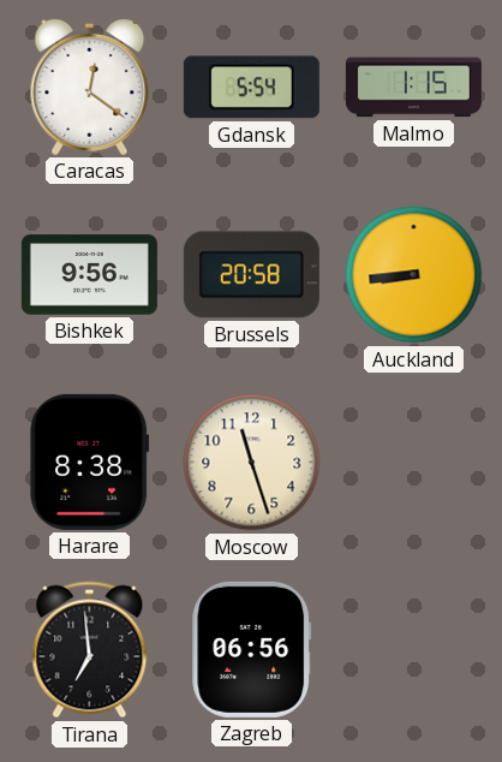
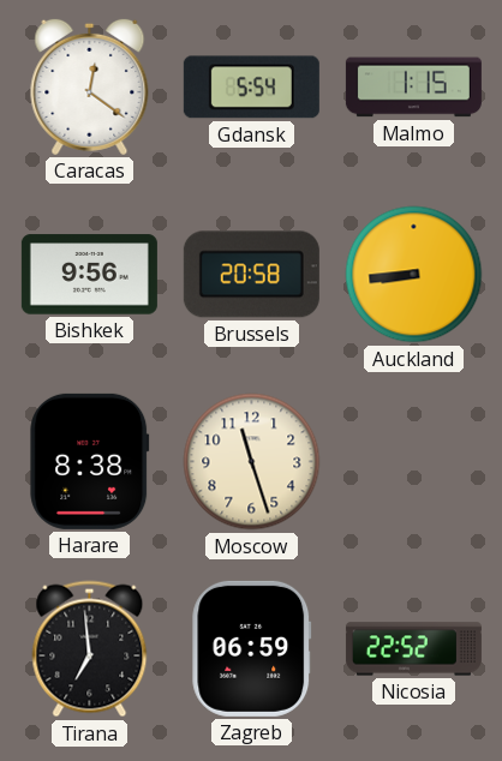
Zagreb: 06:56 -> 06:59
Nicosia: none -> 22:52
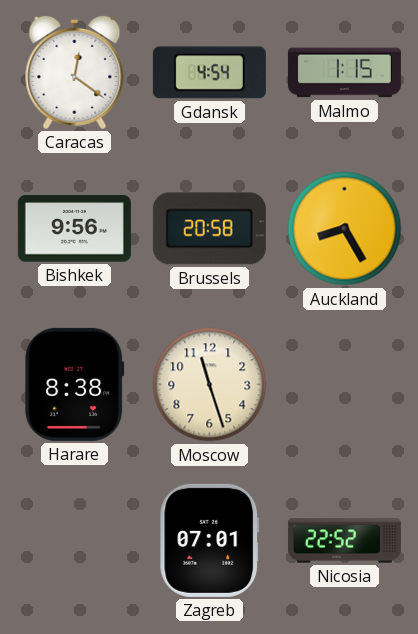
Gdansk: 5:54 -> 4:54
Auckland: 8:44 -> 8:25
Tirana: 6:59 -> none
Zagreb: 06:59 -> 07:01
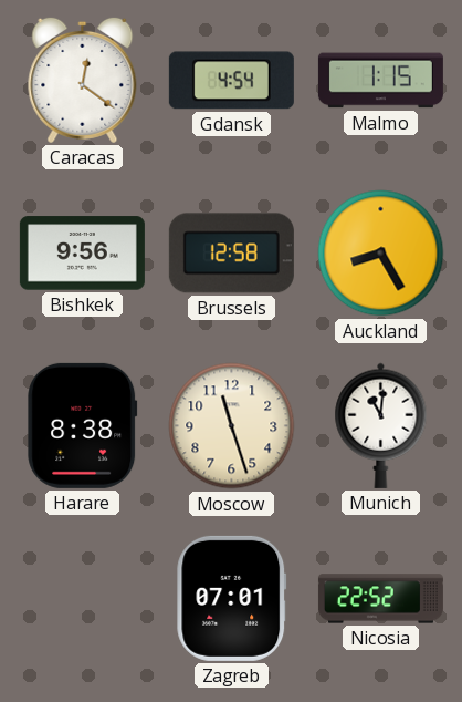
Brussels: 20:58 -> 12:58
Munich: none -> 11:01
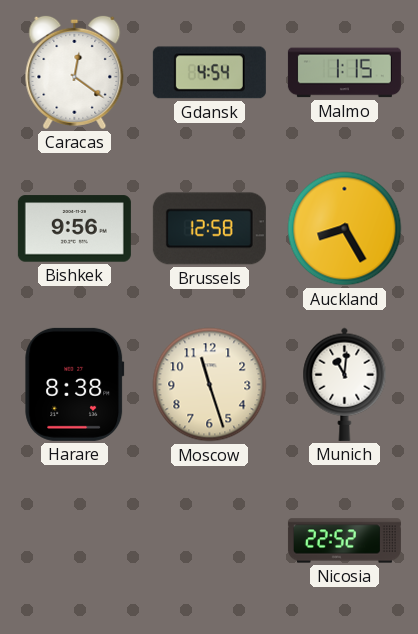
Zagreb: 07:01 -> none
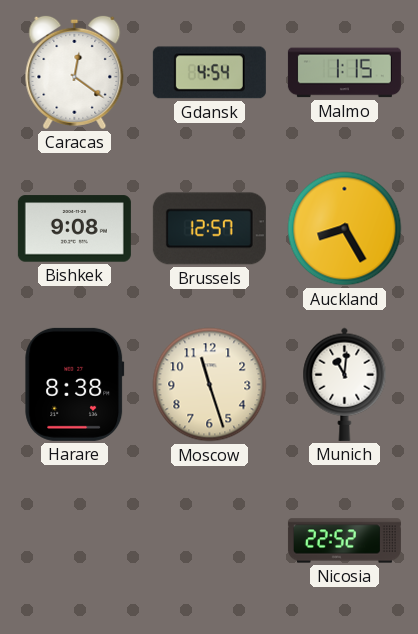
Bishkek: 9:56 -> 9:08
Brussels: 12:58 -> 12:57
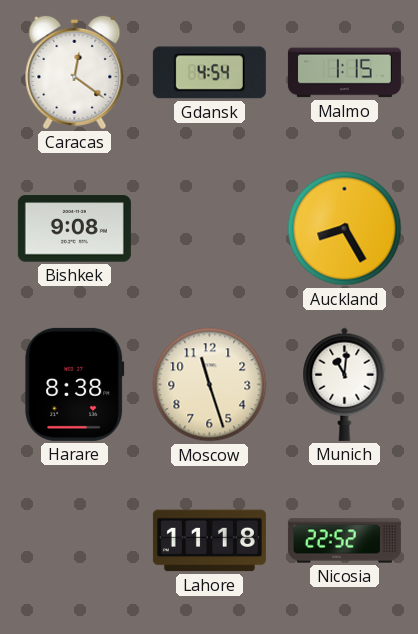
Brussels: 12:57 -> none
Lahore: none -> 11:18
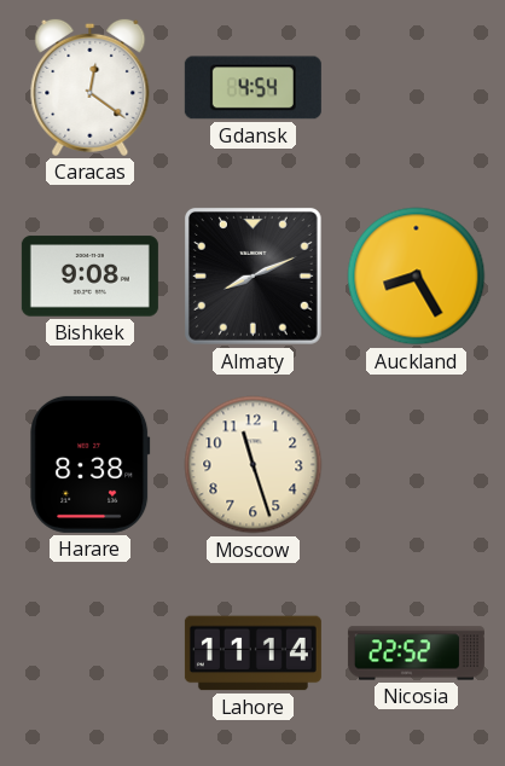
Malmo: 1:15 -> none
Almaty: none -> 8:11
Munich: 11:01 -> none
Lahore: 11:18 -> 11:14
